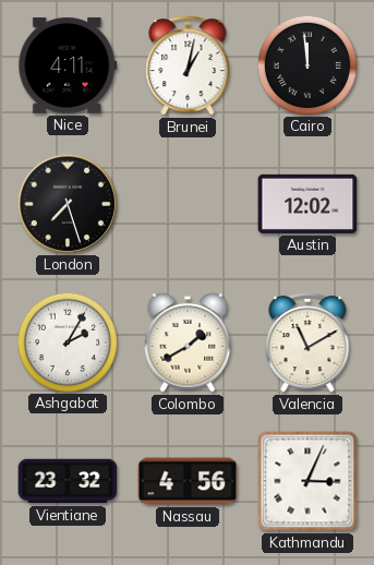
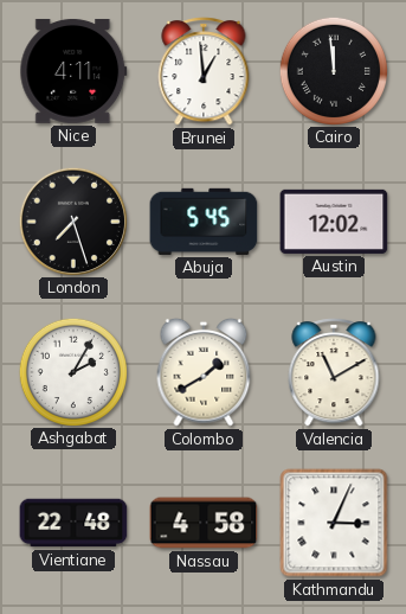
Brunei: 1:02 -> 12:59
Abuja: none -> 5:45
Vientiane: 23:32 -> 22:48
Nassau: 4:56 -> 4:58
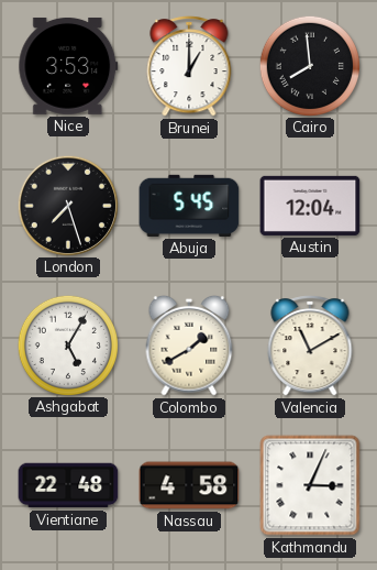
Nice: 4:11 -> 3:53
Brunei: 12:59 -> 1:00
Cairo: 11:59 -> 7:59
Austin: 12:02 -> 12:04
Ashgabat: 2:05 -> 5:05
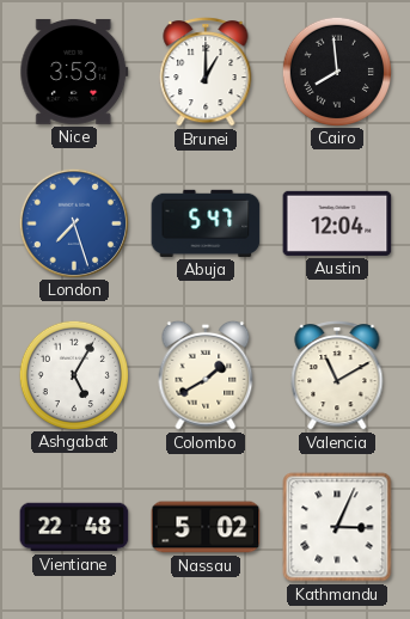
London dial: black -> blue
Abuja: 5:45 -> 5:47
Nassau: 4:58 -> 5:02
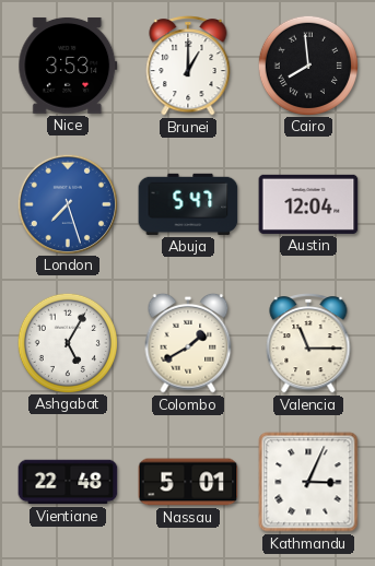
Valencia: 11:10 -> 11:15
Nassau: 5:02 -> 5:01
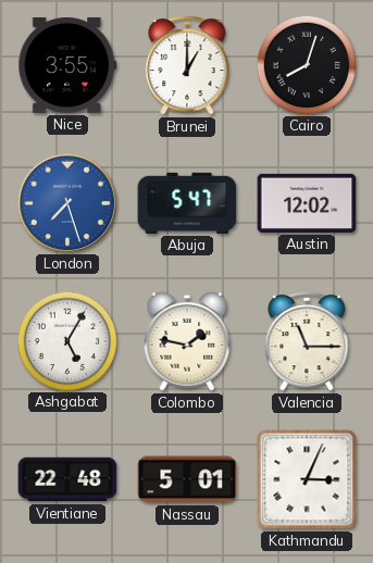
Nice: 3:53 -> 3:55
Cairo: 7:59 -> 8:03
Austin: 12:04 -> 12:02
Colombo: 1:40 -> 1:47
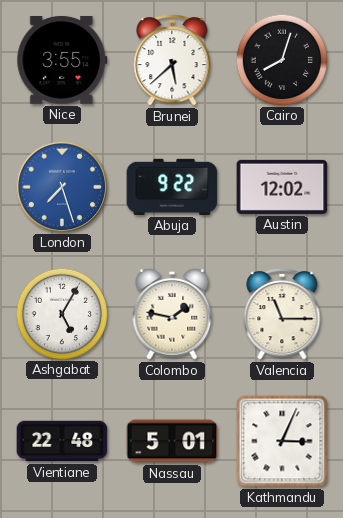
Brunei: 1:00 -> 5:38
Abuja: 5:47 -> 9:22
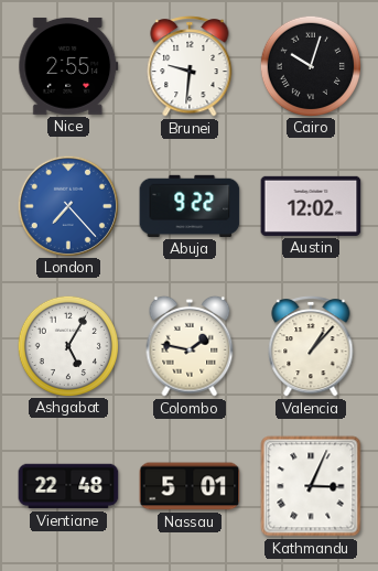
Nice: 3:55 -> 2:55
Brunei: 5:38 -> 9:31
Cairo: 8:03 -> 10:03
London: 7:27 -> 7:23
Valencia: 11:15 -> 1:07
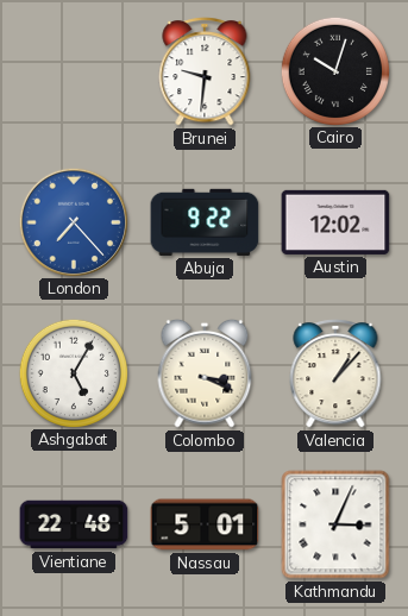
Nice: 2:55 -> none
Colombo: 1:47 -> 3:19
